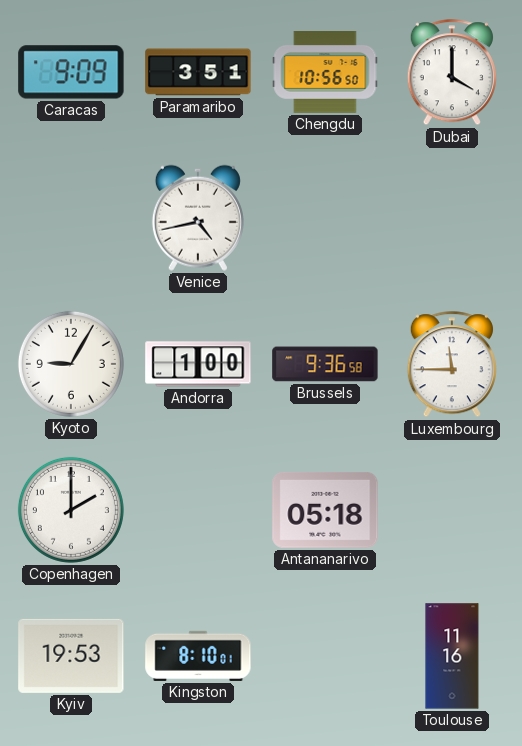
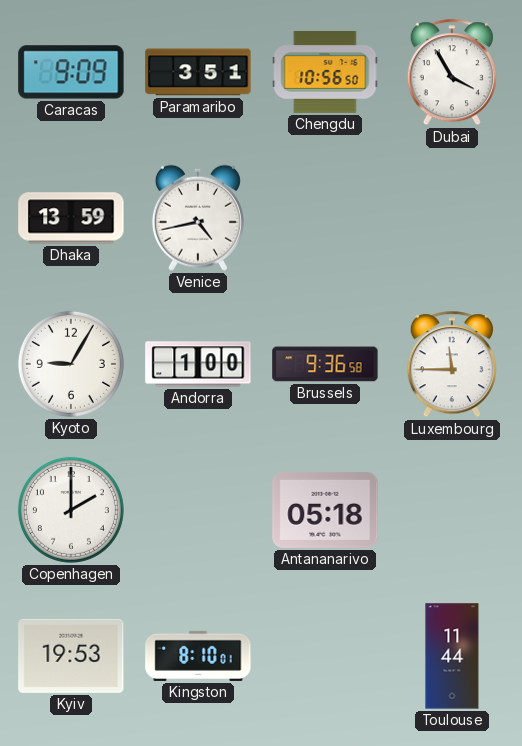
Dubai: 4:00 -> 3:55
Dhaka: none -> 13:59
Toulouse: 11:16 -> 11:44
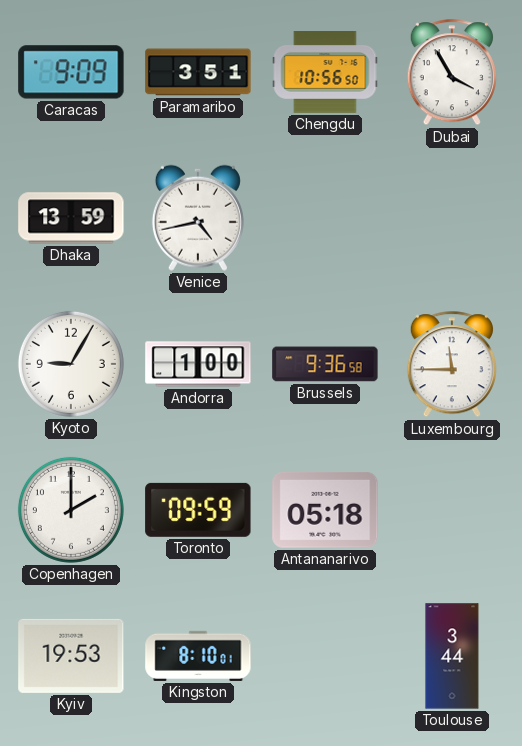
Toronto: none -> 09:59
Toulouse: 11:44 -> 3:44
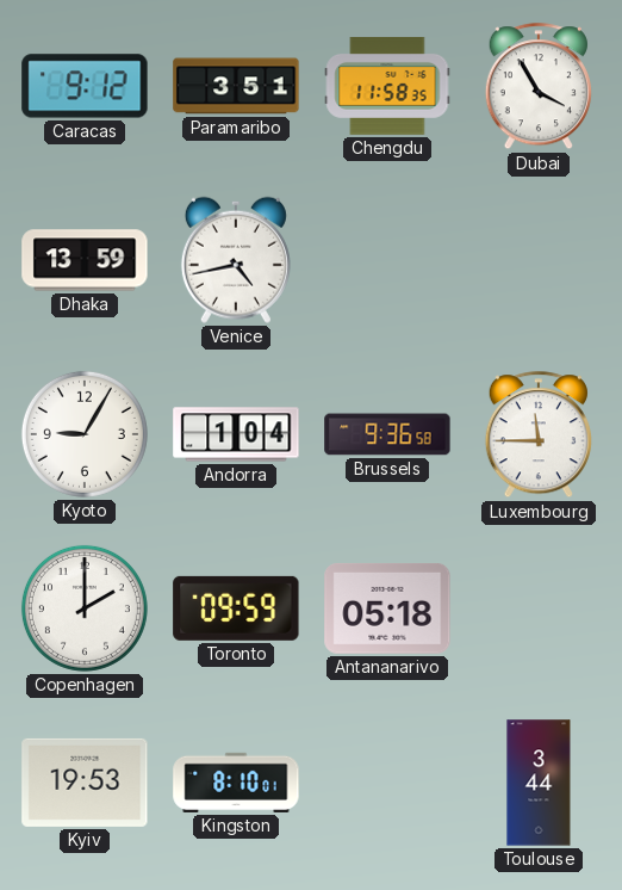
Caracas: 9:09 -> 9:12
Chengdu: 10:56 -> 11:58
Andorra: 1:00 -> 1:04
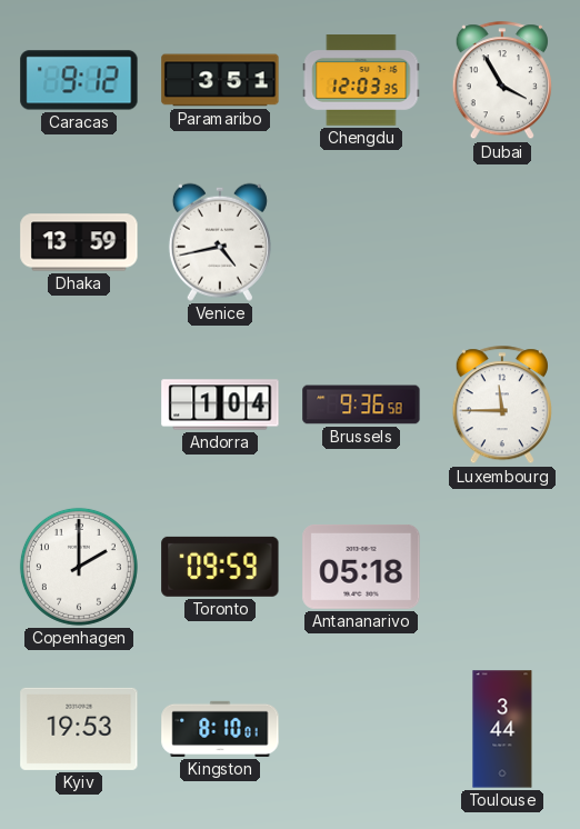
Chengdu: 11:58 -> 12:03
Kyoto: 9:05 -> none
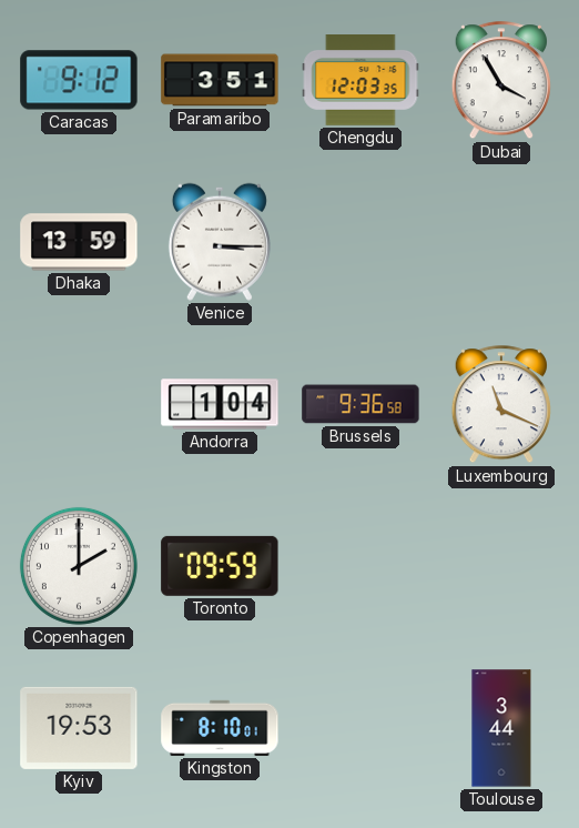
Venice: 4:43 -> 3:15
Luxembourg: 11:45 -> 11:19
Antananarivo: 05:18 -> none
